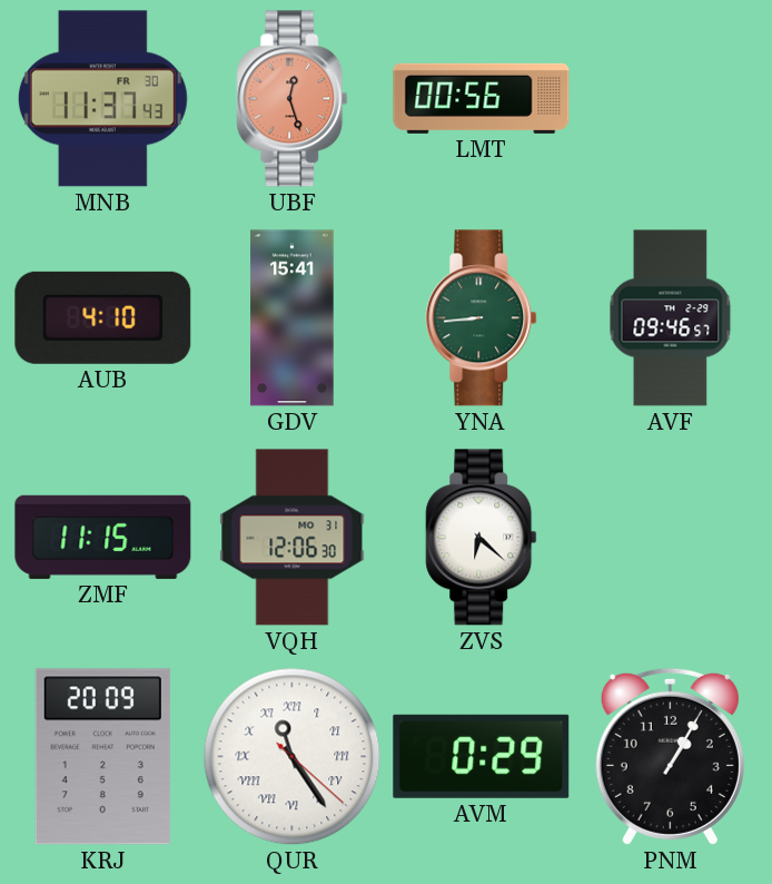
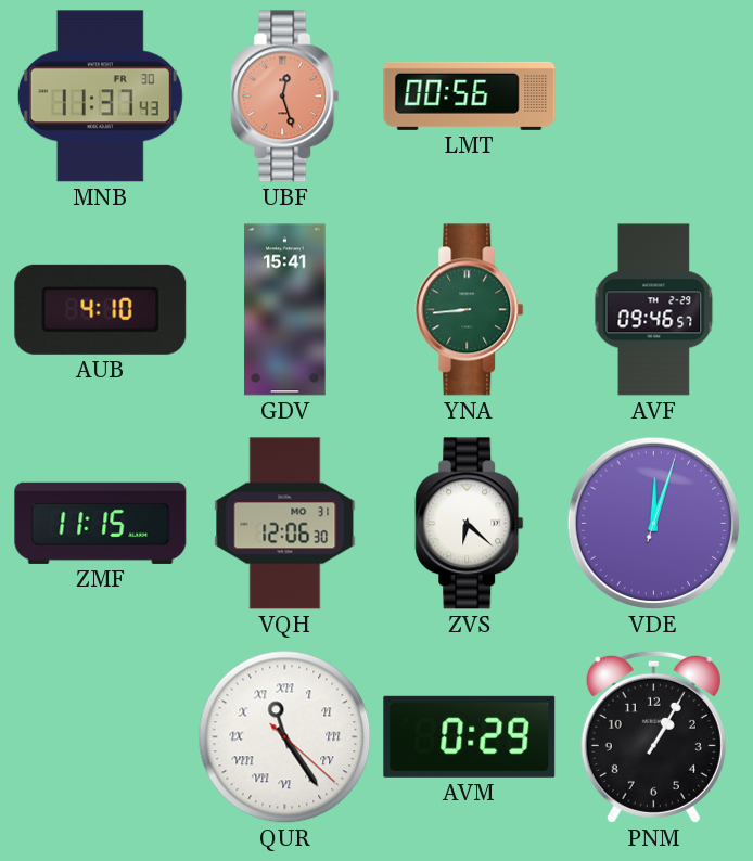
VDE: none -> 12:03
KRJ: 20:09 -> none
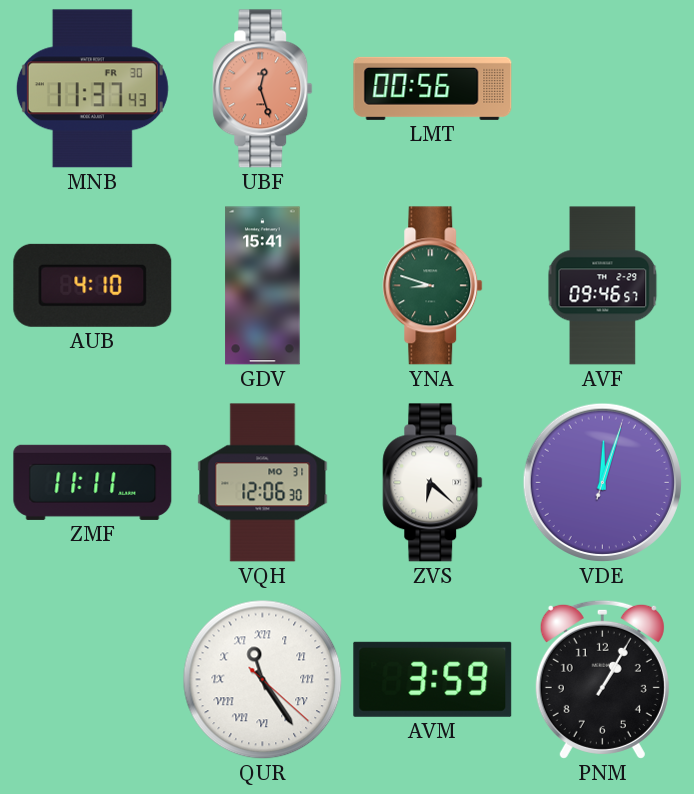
YNA: 8:44 -> 8:48
ZMF: 11:15 -> 11:11
AVM: 0:29 -> 3:59
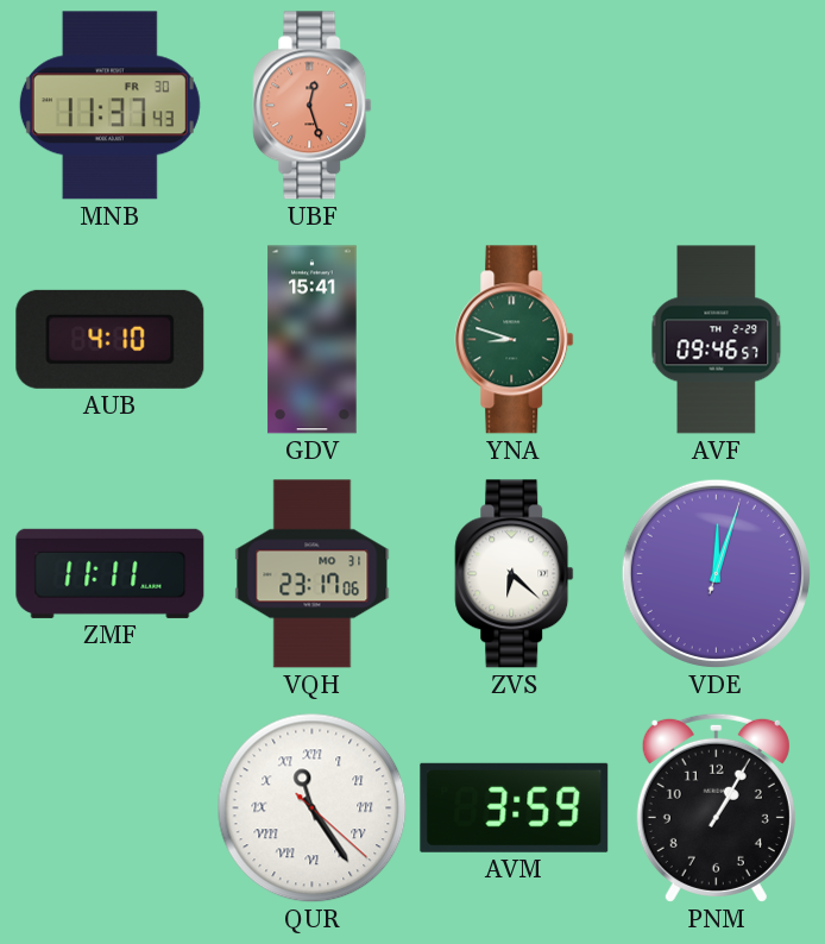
LMT: 00:56 -> none
VQH: 12:06 -> 23:17
